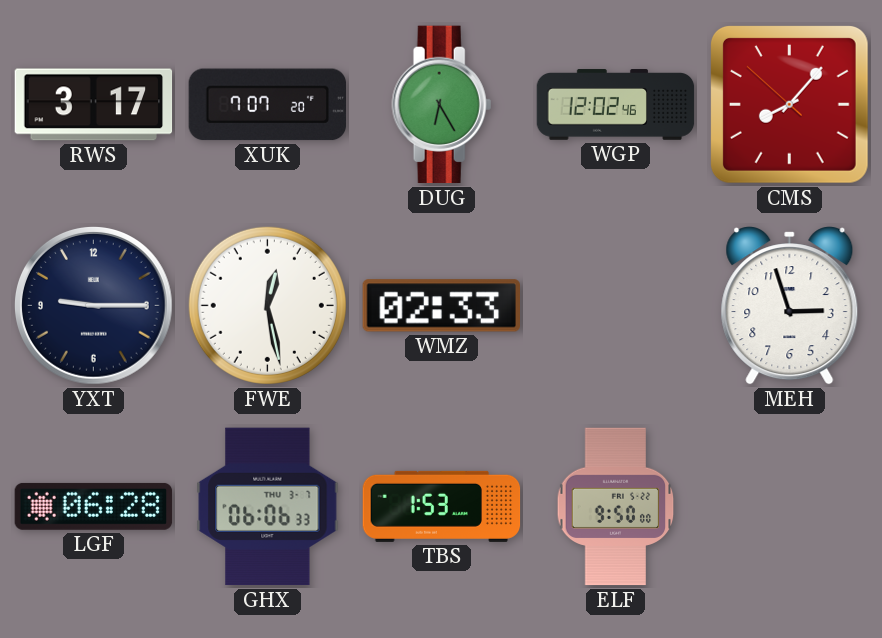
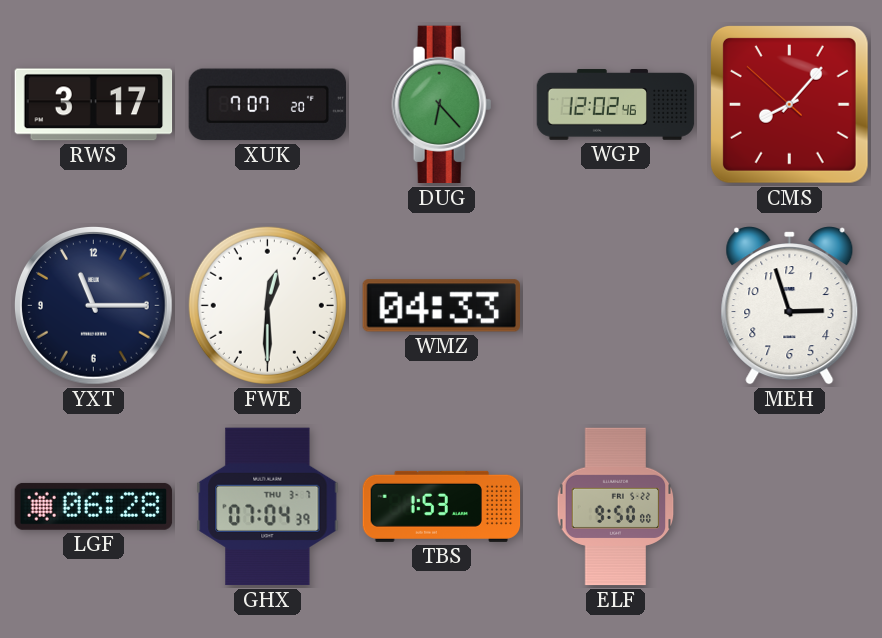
DUG: 6:25 -> 6:23
YXT: 9:15 -> 11:15
FWE: 12:28 -> 12:30
WMZ: 02:33 -> 04:33
GHX: 06:06 -> 07:04
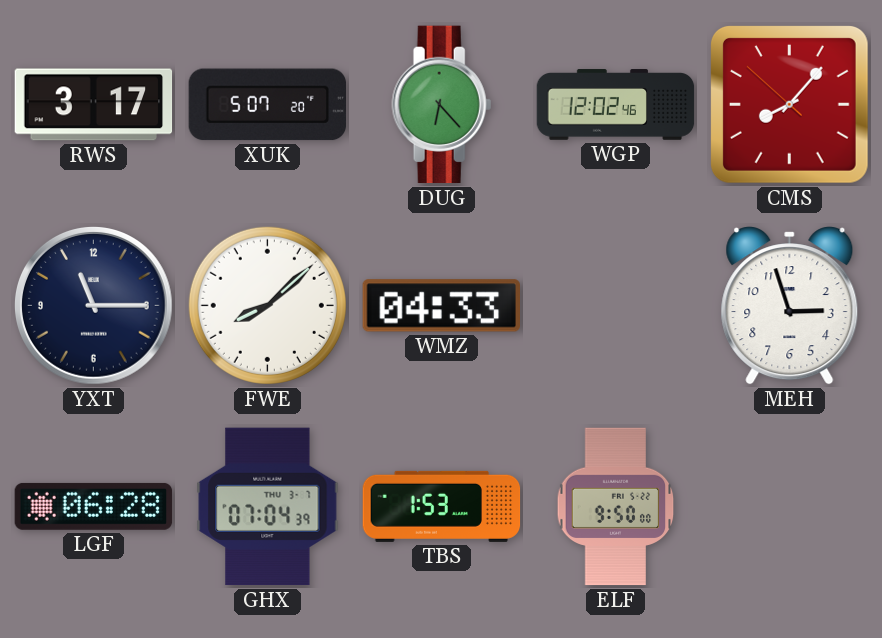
XUK: 7:07 -> 5:07
FWE: 12:30 -> 8:08
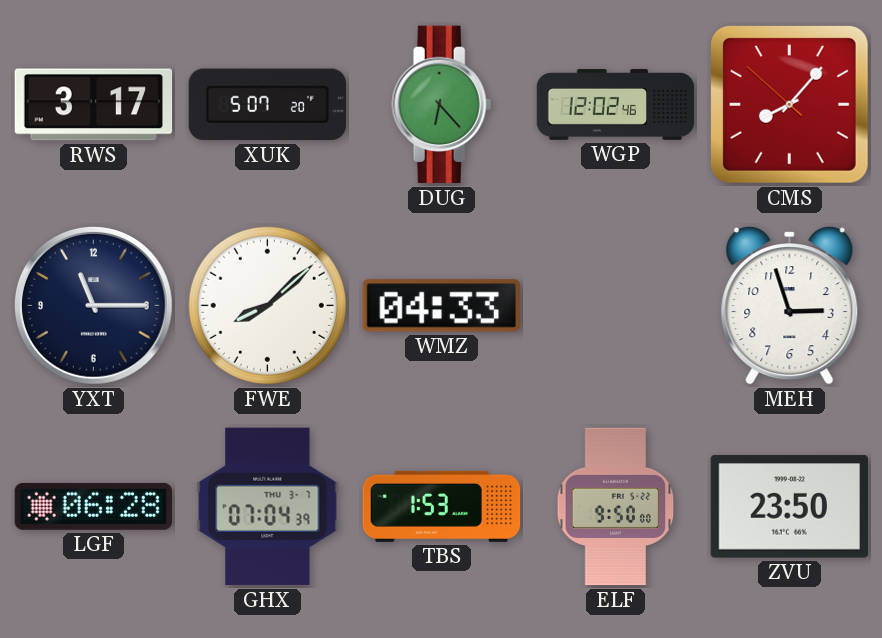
ZVU: none -> 23:50
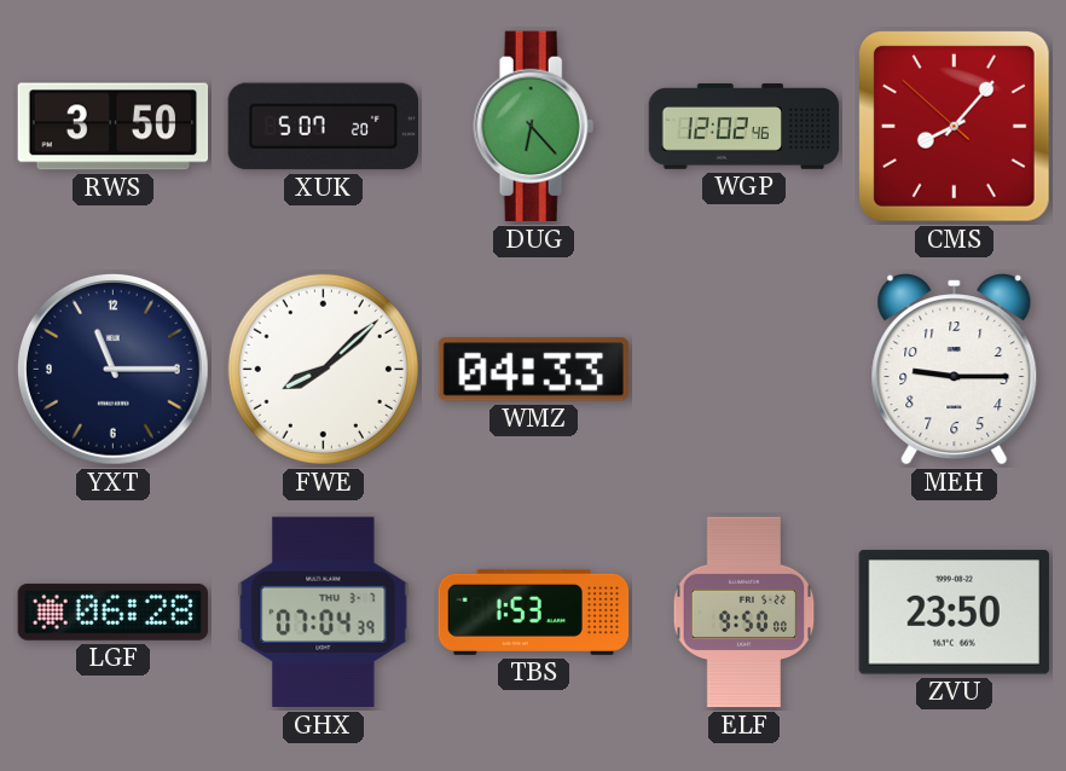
RWS: 3:17 -> 3:50
MEH: 2:57 -> 9:15
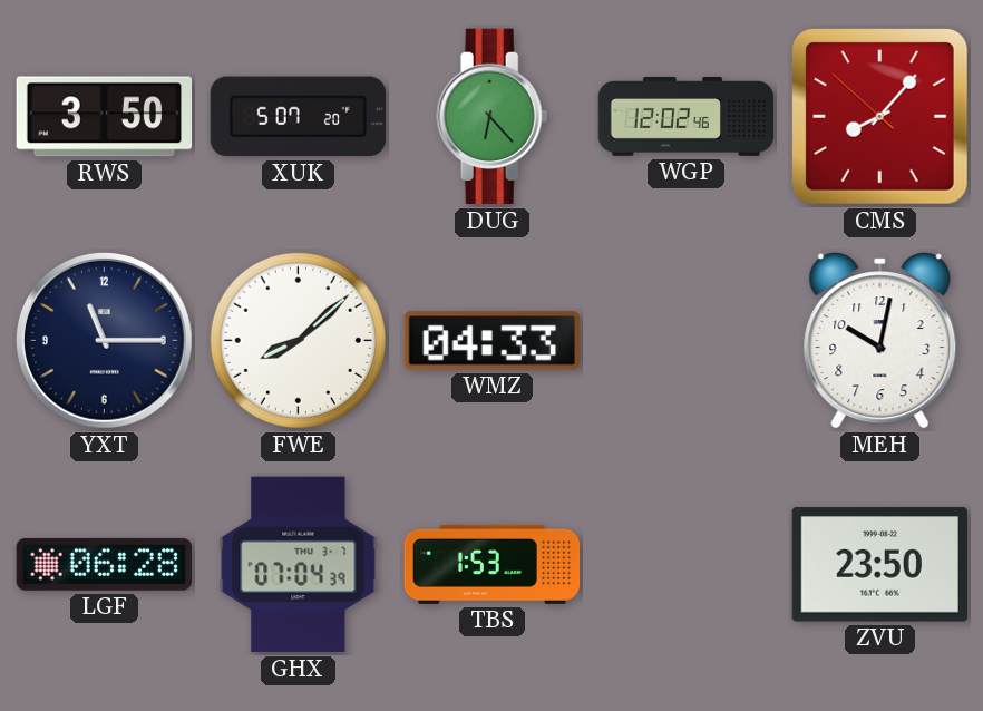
MEH: 9:15 -> 10:02
ELF: 9:50 -> none
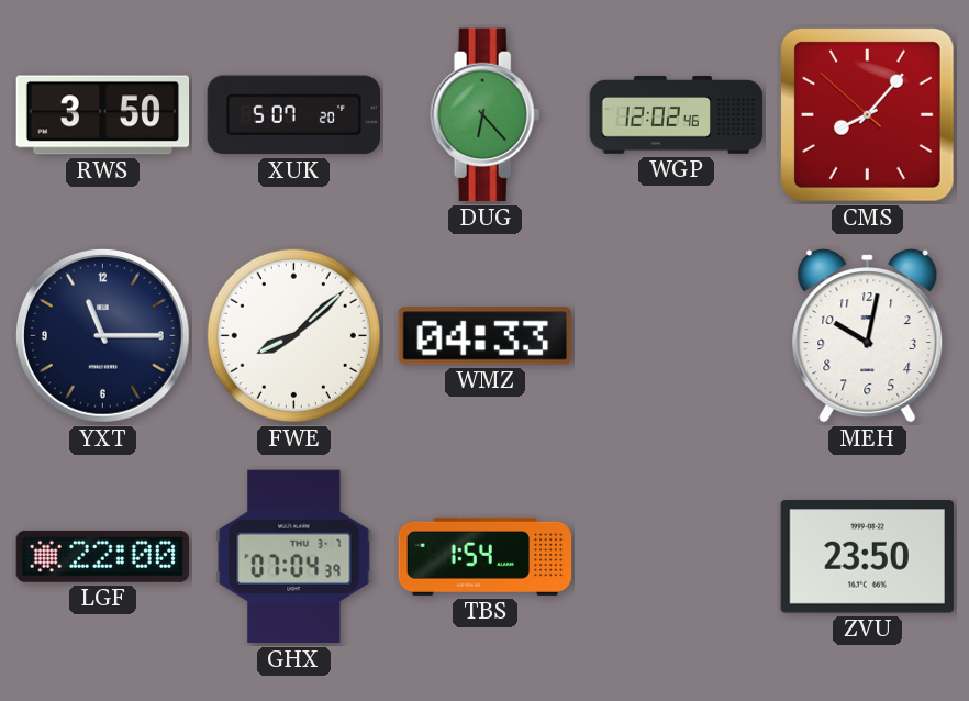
LGF: 06:28 -> 22:00
TBS: 1:53 -> 1:54
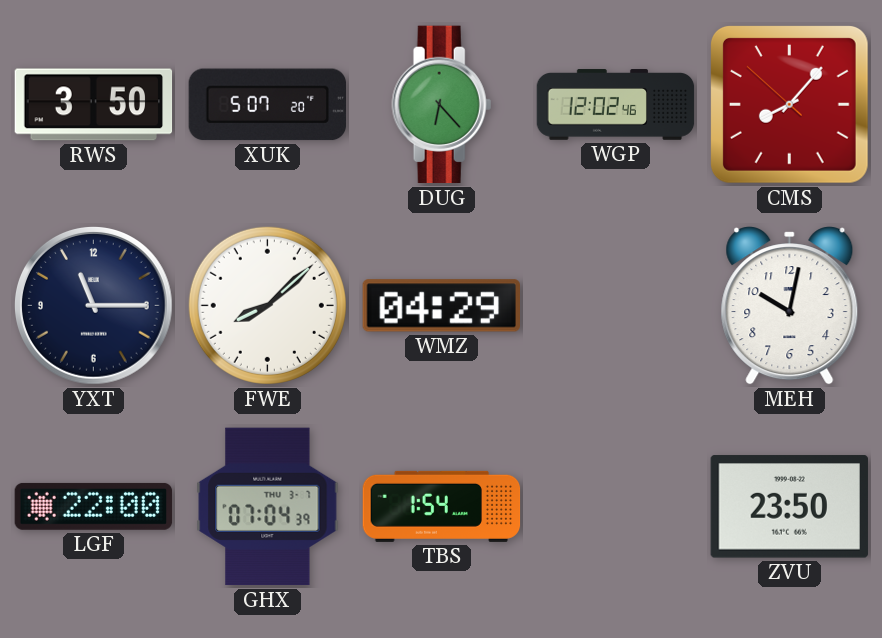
WMZ: 04:33 -> 04:29
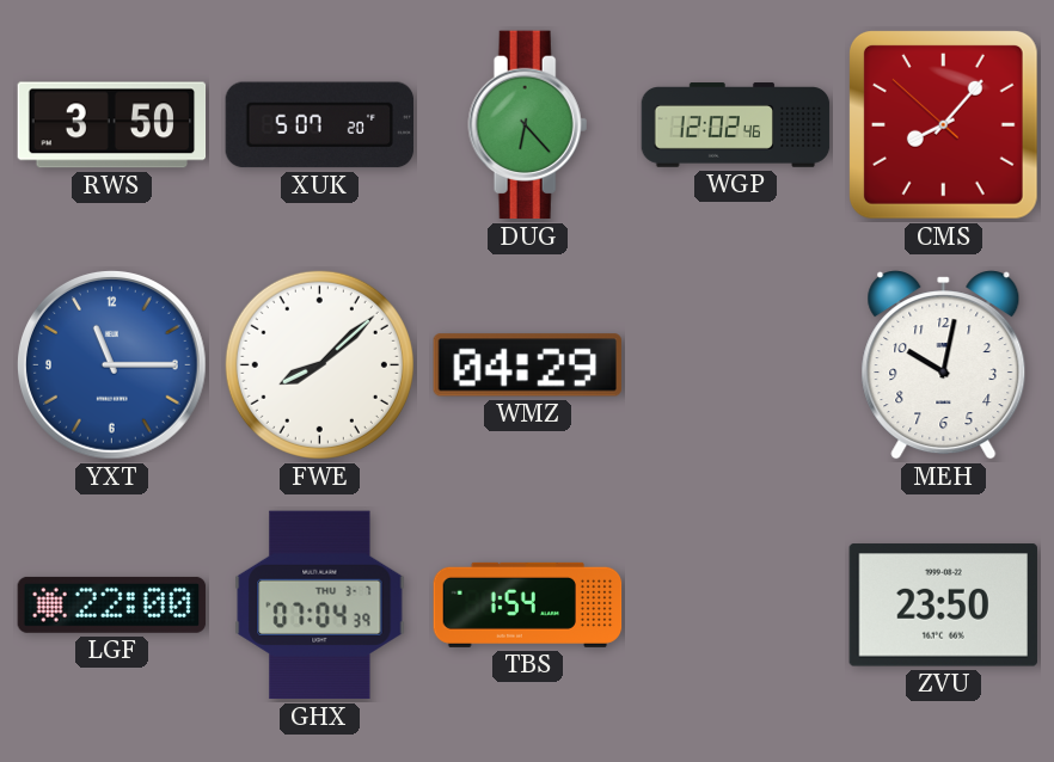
YXT dial: navy -> blue
